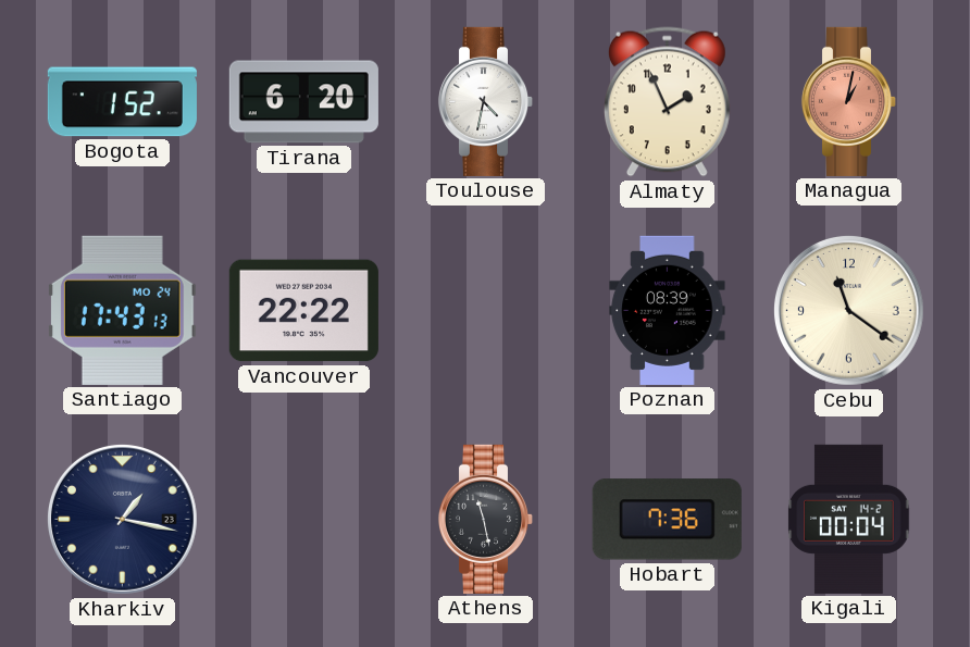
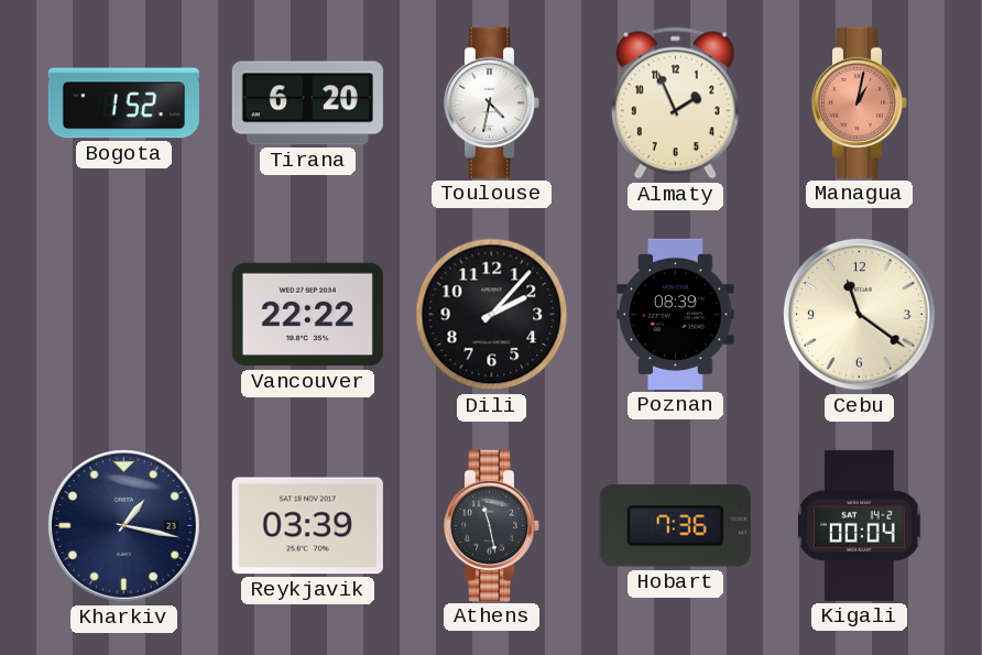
Santiago: 17:43 -> none
Dili: none -> 2:07
Reykjavik: none -> 03:39
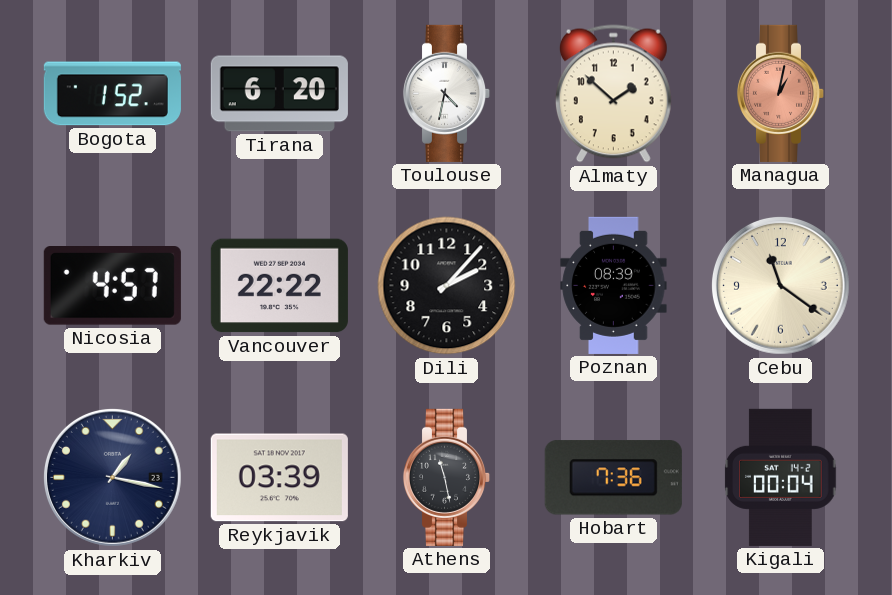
Almaty: 1:56 -> 1:52
Nicosia: none -> 4:57
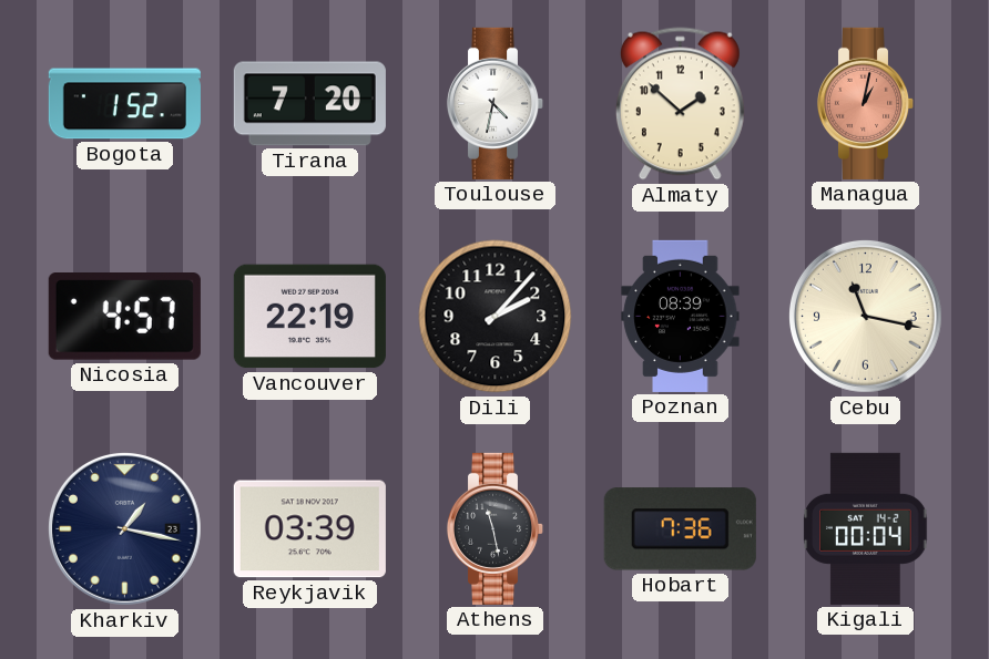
Tirana: 6:20 -> 7:20
Vancouver: 22:22 -> 22:19
Cebu: 11:21 -> 11:17
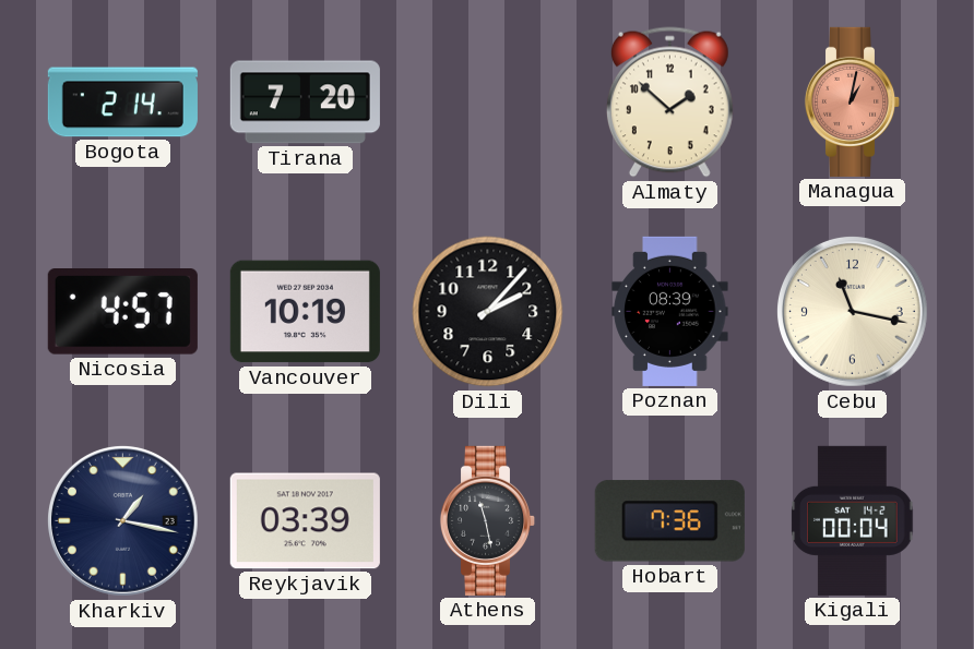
Bogota: 1:52 -> 2:14
Toulouse: 4:32 -> none
Vancouver: 22:19 -> 10:19
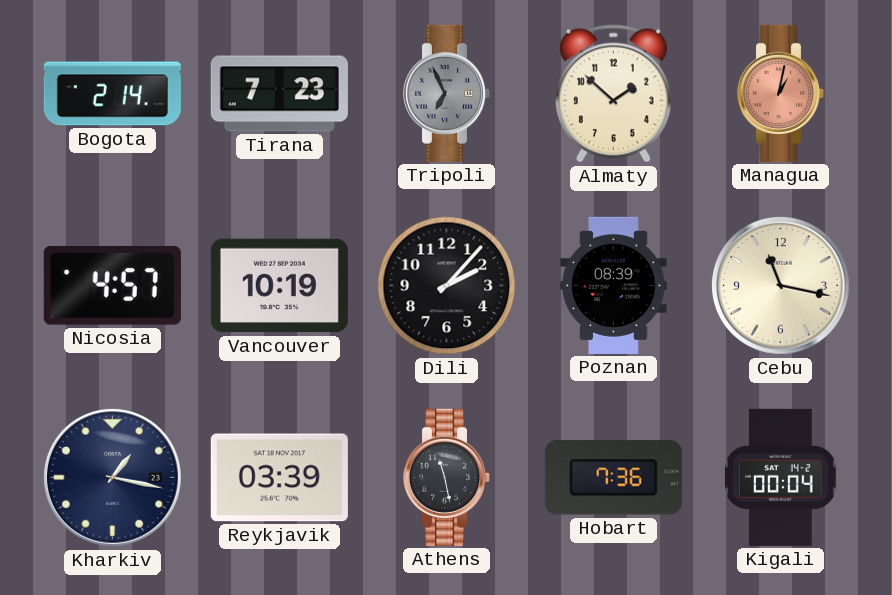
Tirana: 7:20 -> 7:23
Tripoli: none -> 6:56
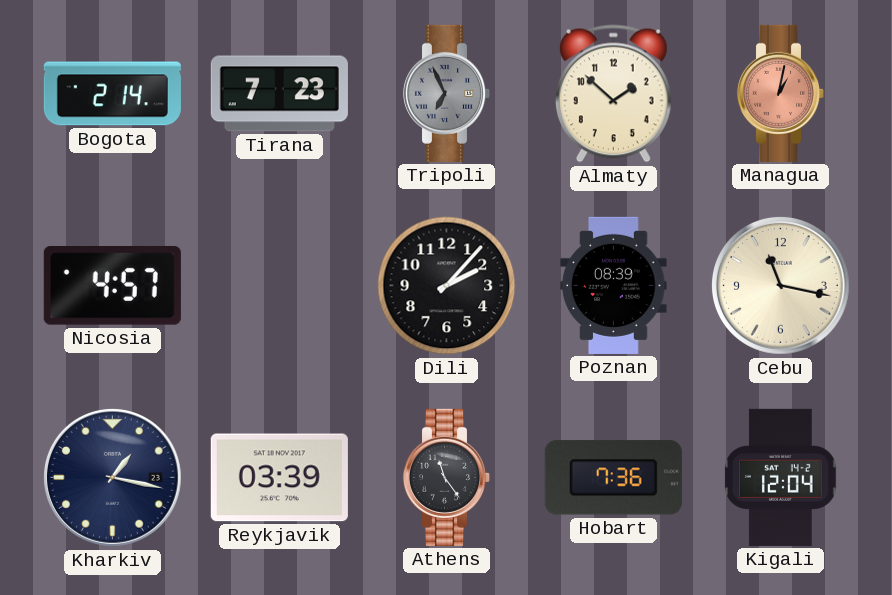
Vancouver: 10:19 -> none
Athens: 11:28 -> 11:24
Kigali: 00:04 -> 12:04
